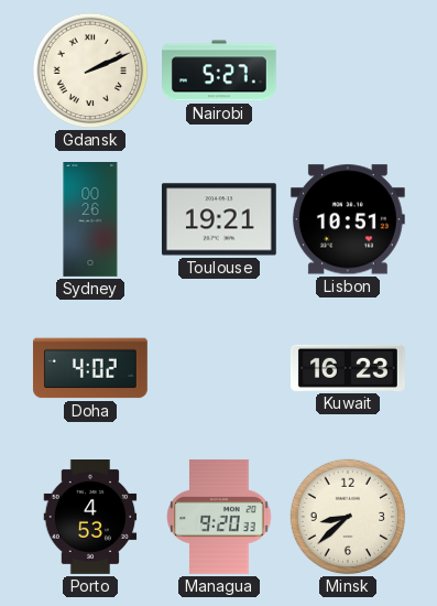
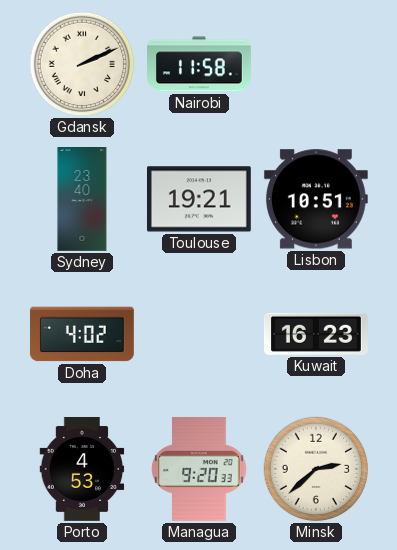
Nairobi: 5:27 -> 11:58
Sydney: 00:26 -> 23:40
Minsk: 8:38 -> 2:38
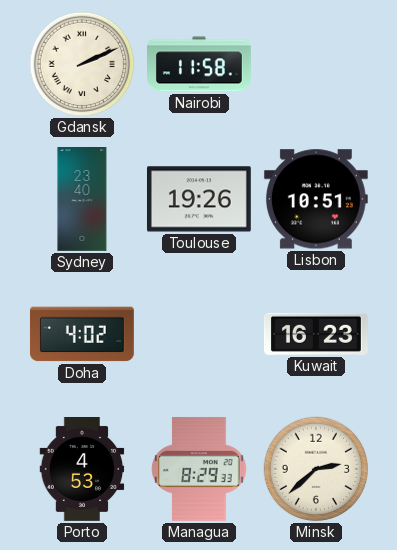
Toulouse: 19:21 -> 19:26
Managua: 9:20 -> 8:29
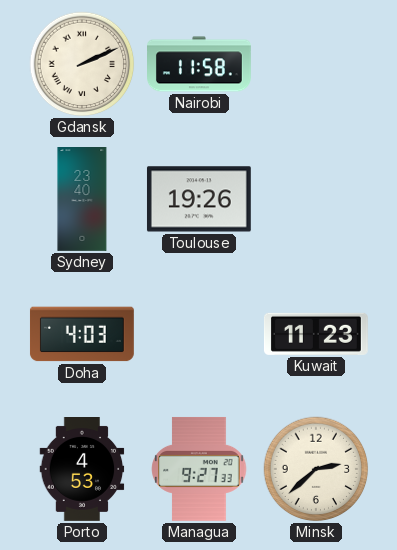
Lisbon: 10:51 -> none
Doha: 4:02 -> 4:03
Kuwait: 16:23 -> 11:23
Managua: 8:29 -> 9:27
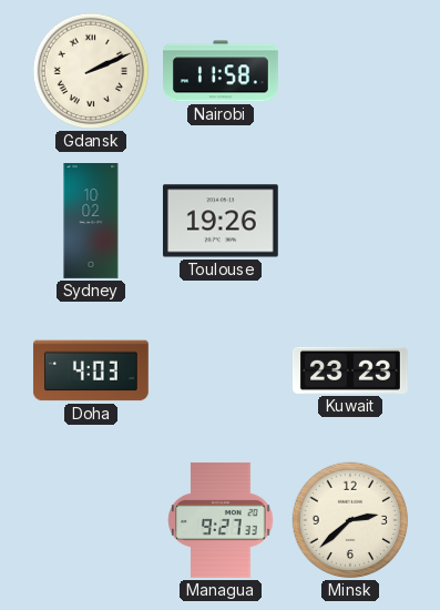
Sydney: 23:40 -> 10:02
Kuwait: 11:23 -> 23:23
Porto: 4:53 -> none
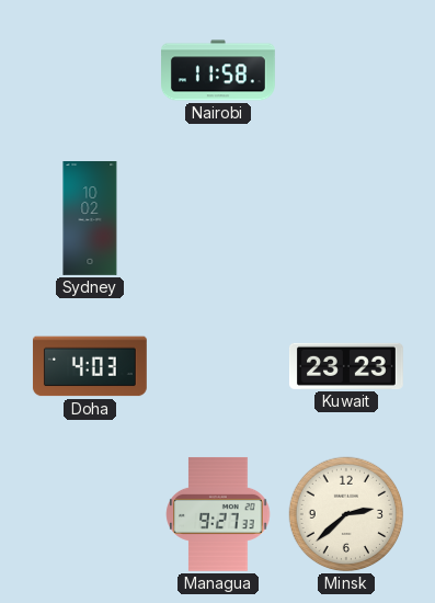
Gdansk: 2:11 -> none
Toulouse: 19:26 -> none
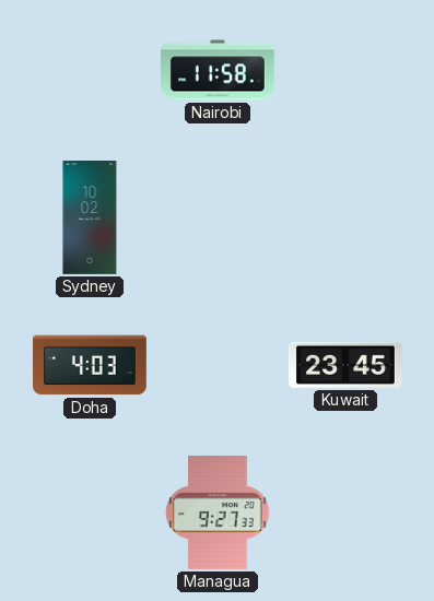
Kuwait: 23:23 -> 23:45
Minsk: 2:38 -> none
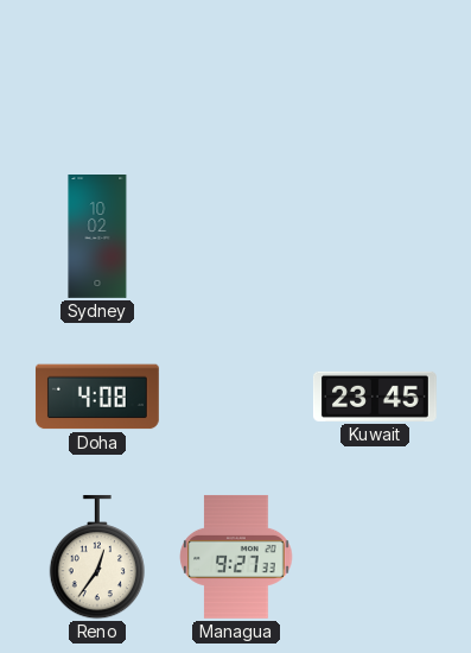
Nairobi: 11:58 -> none
Doha: 4:03 -> 4:08
Reno: none -> 12:36
